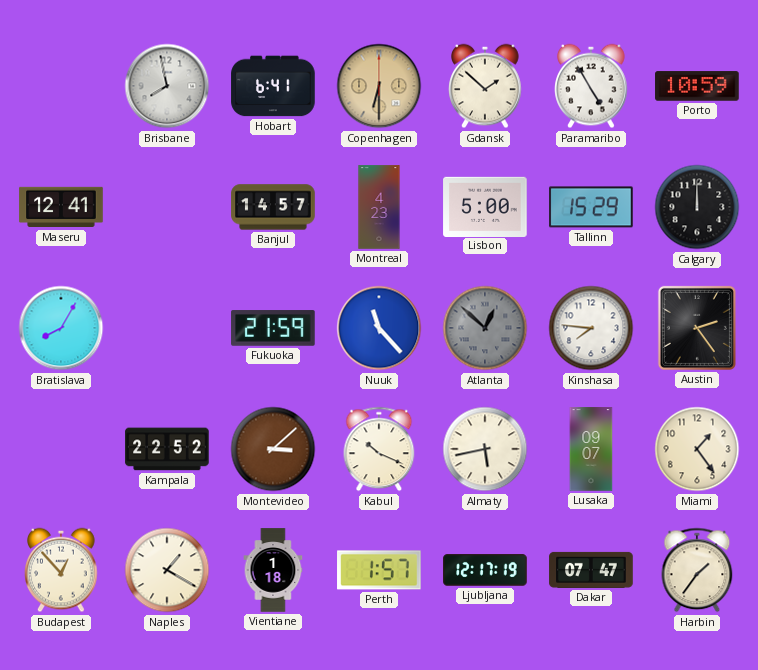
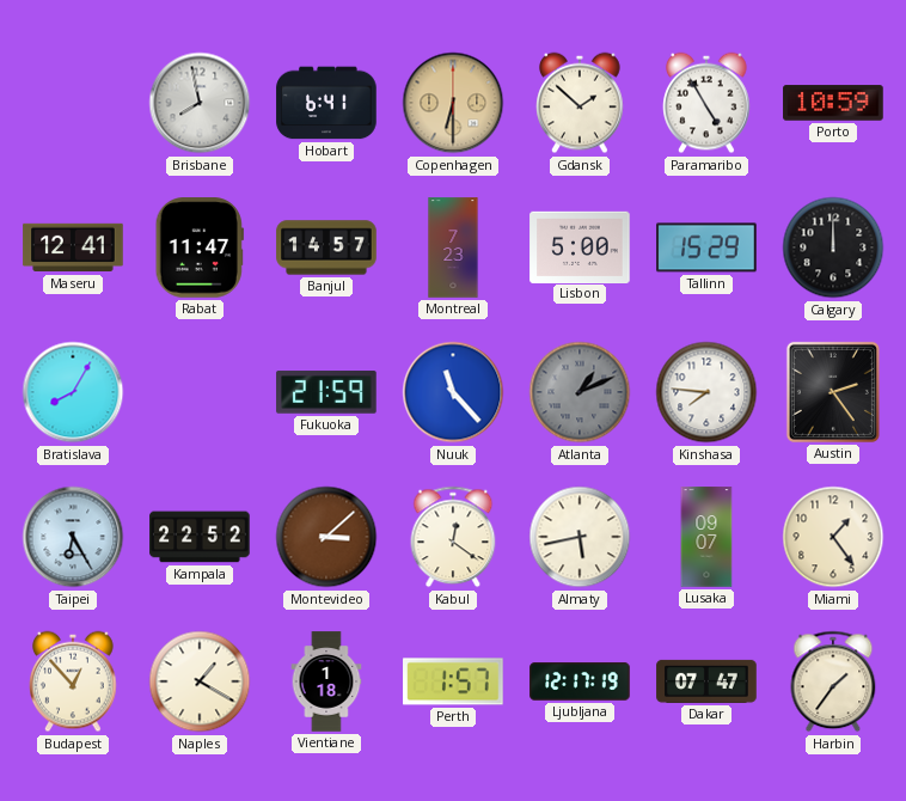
Rabat: none -> 11:47
Montreal: 4:23 -> 7:23
Atlanta: 12:52 -> 1:11
Taipei: none -> 6:25
Kabul: 10:19 -> 12:21
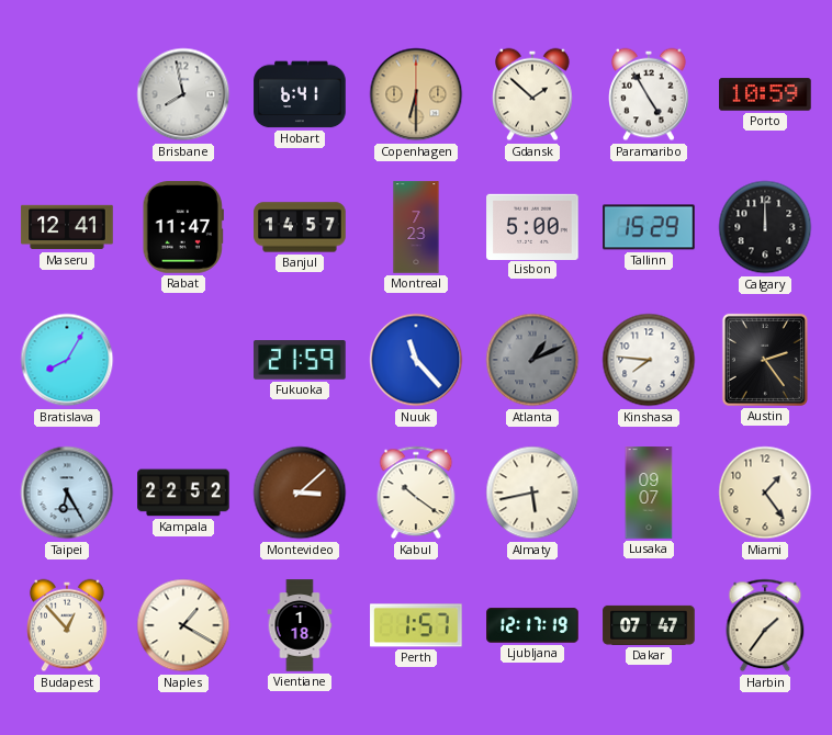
Kabul: 12:21 -> 10:21
